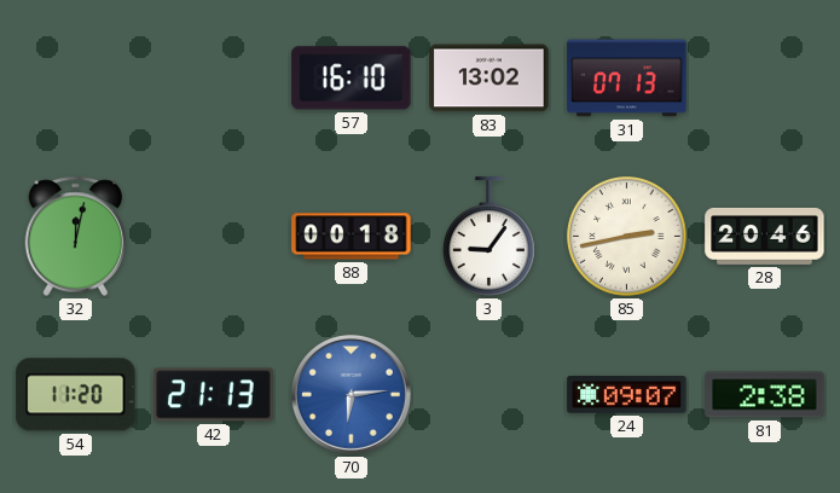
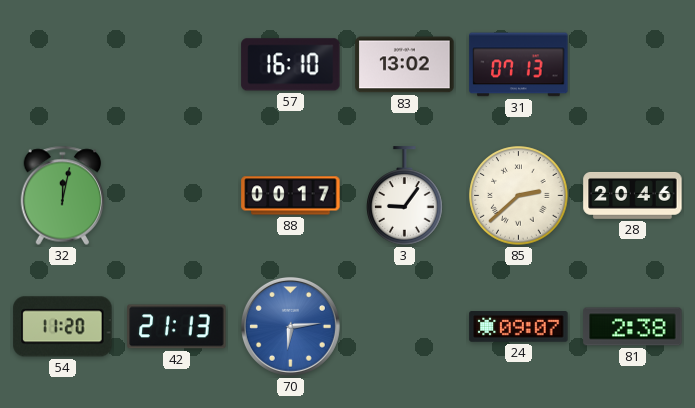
88: 00:18 -> 00:17
85: 2:43 -> 2:38
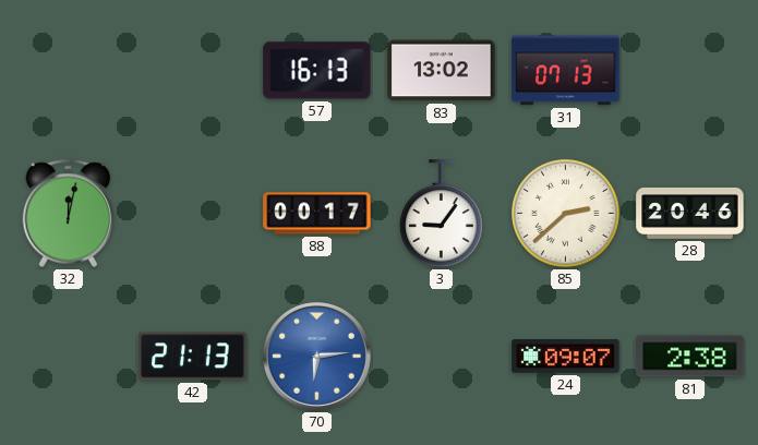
57: 16:10 -> 16:13
54: 11:20 -> none
